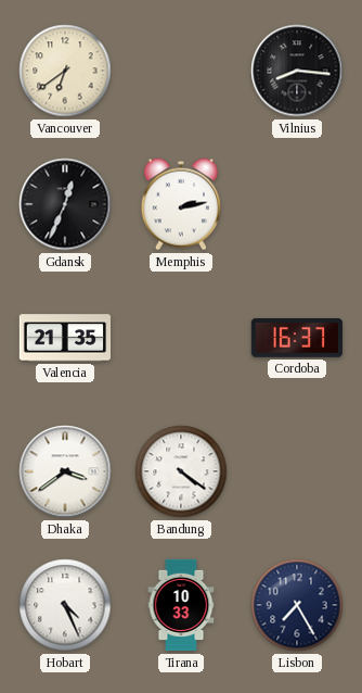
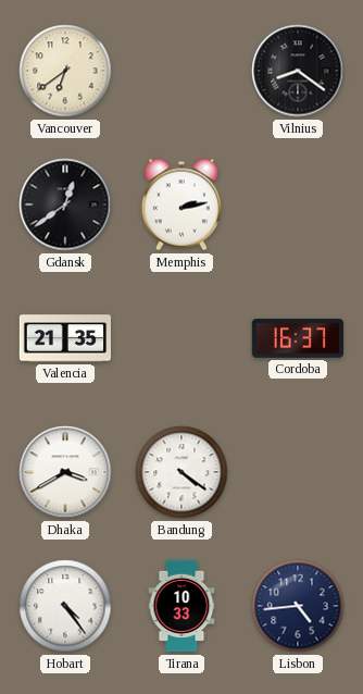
Vilnius: 8:16 -> 8:21
Gdansk: 12:34 -> 12:39
Dhaka: 3:39 -> 3:40
Hobart: 4:26 -> 4:24
Lisbon: 7:25 -> 4:44
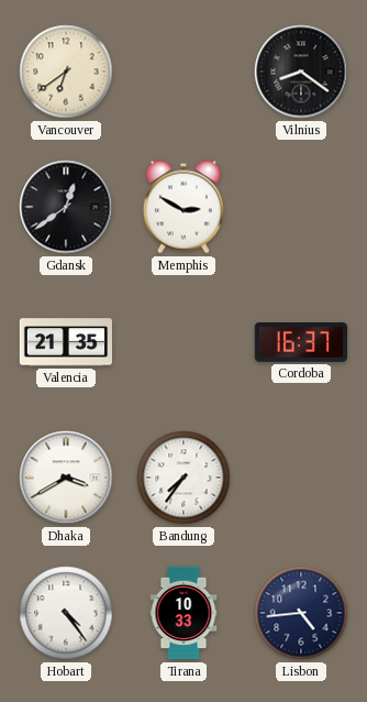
Memphis: 2:13 -> 2:50
Bandung: 4:21 -> 7:36
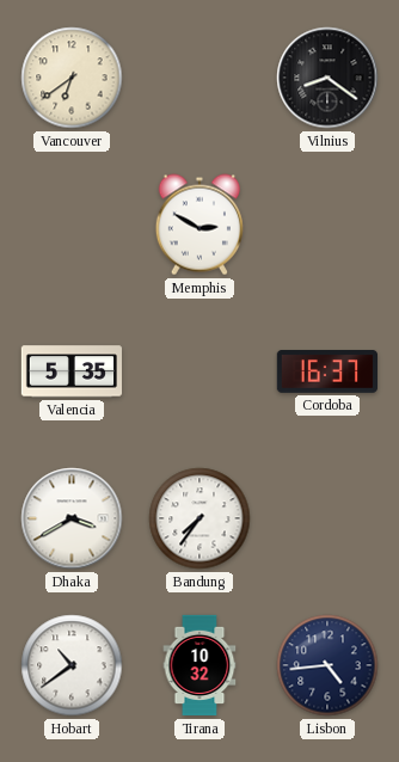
Gdansk: 12:39 -> none
Valencia: 21:35 -> 5:35
Hobart: 4:24 -> 10:39
Tirana: 10:33 -> 10:32
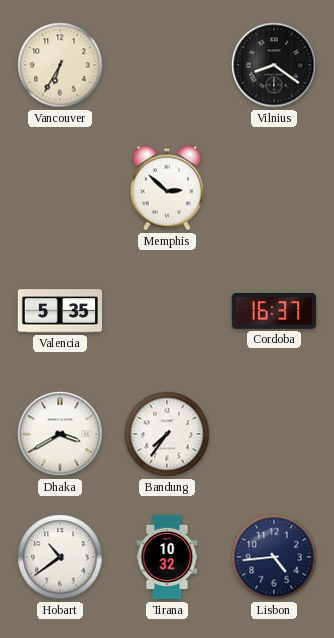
Vancouver: 6:39 -> 6:35
Memphis: 2:50 -> 2:52
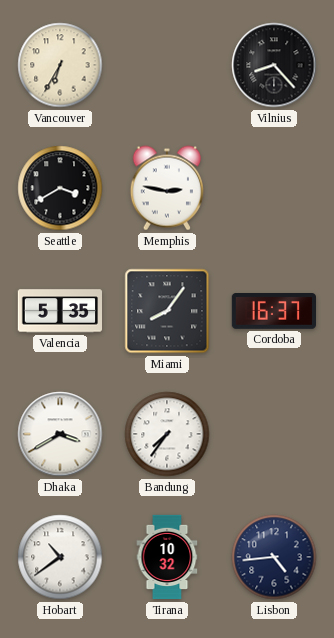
Vilnius: 8:21 -> 8:23
Seattle: none -> 3:40
Memphis: 2:52 -> 2:47
Miami: none -> 8:06
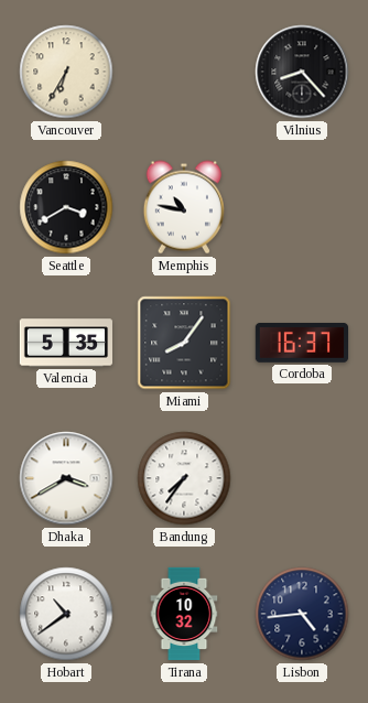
Memphis: 2:47 -> 10:47
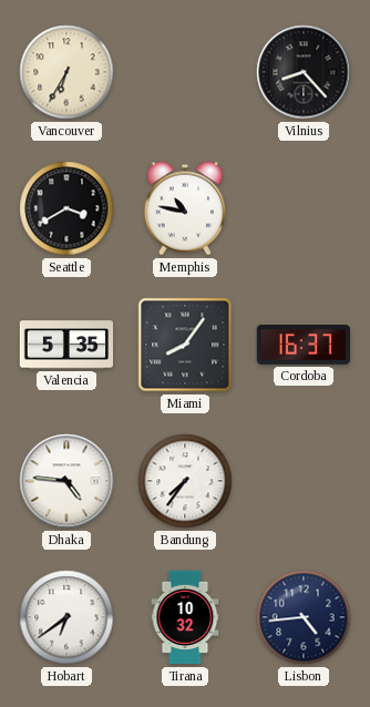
Dhaka: 3:40 -> 4:46
Hobart: 10:39 -> 6:39
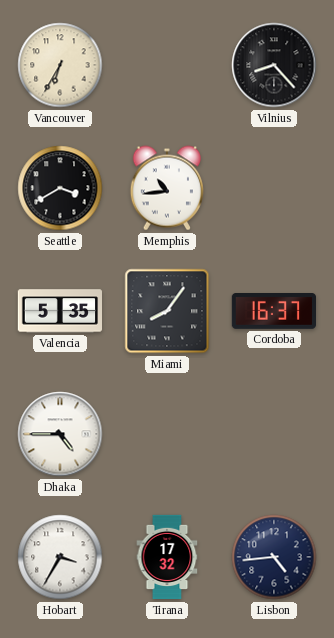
Memphis: 10:47 -> 10:44
Dhaka: 4:46 -> 4:45
Bandung: 7:36 -> none
Hobart: 6:39 -> 3:35
Tirana: 10:32 -> 17:32
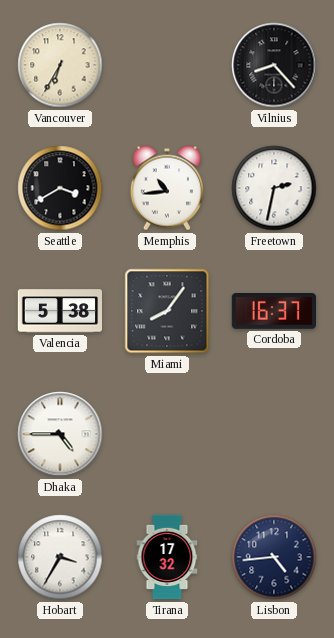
Freetown: none -> 2:32
Valencia: 5:35 -> 5:38
